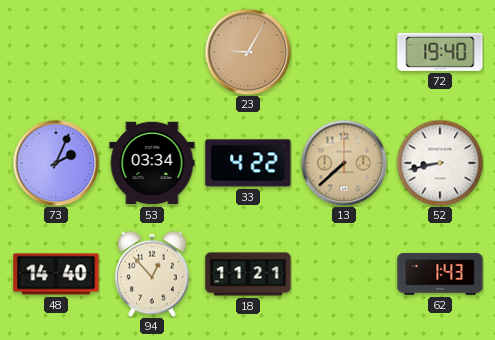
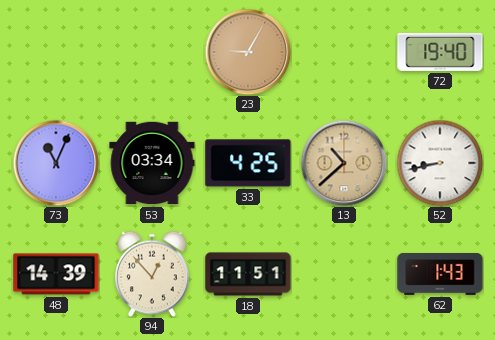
73: 2:04 -> 11:04
33: 4:22 -> 4:25
13: 7:38 -> 10:38
48: 14:40 -> 14:39
18: 11:21 -> 11:51
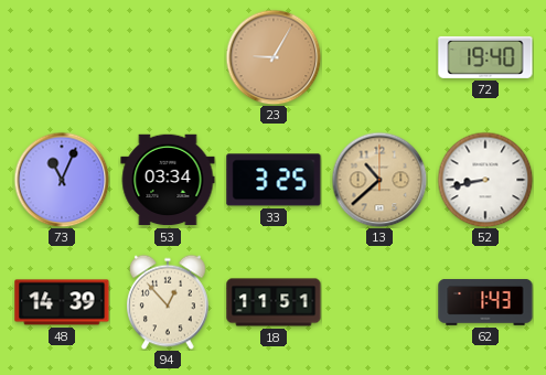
33: 4:25 -> 3:25
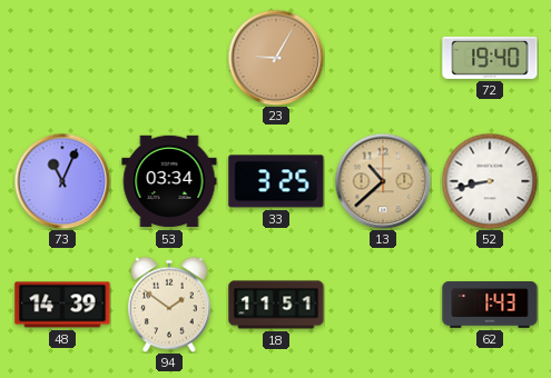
94: 12:53 -> 1:51
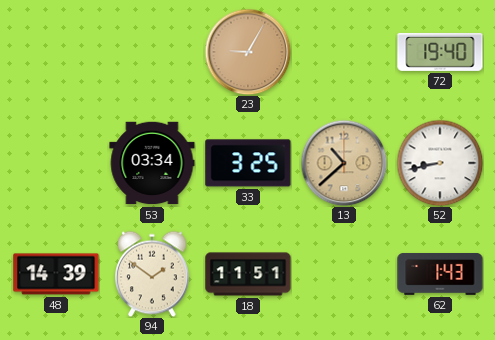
73: 11:04 -> none
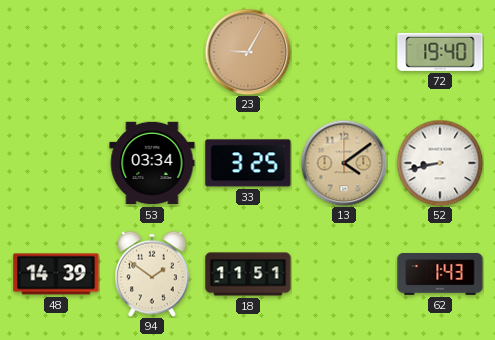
13: 10:38 -> 4:09
